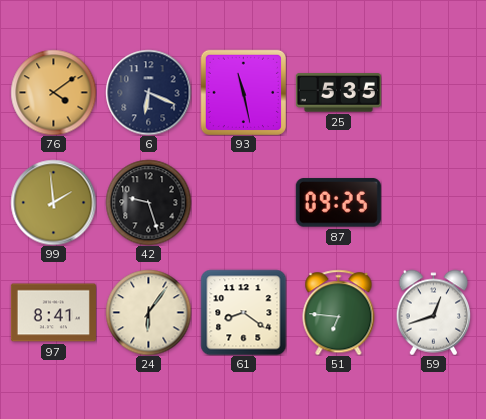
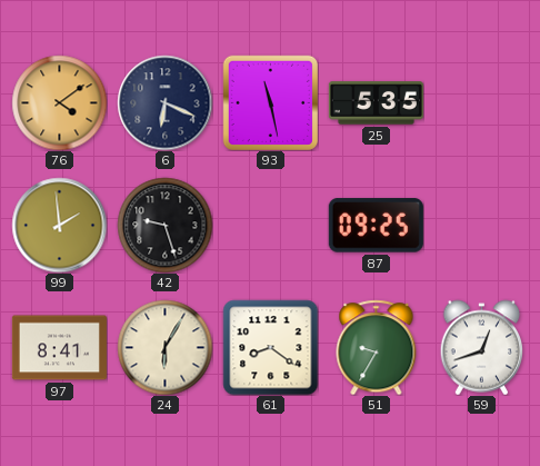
24: 6:06 -> 6:05
51: 6:46 -> 9:35
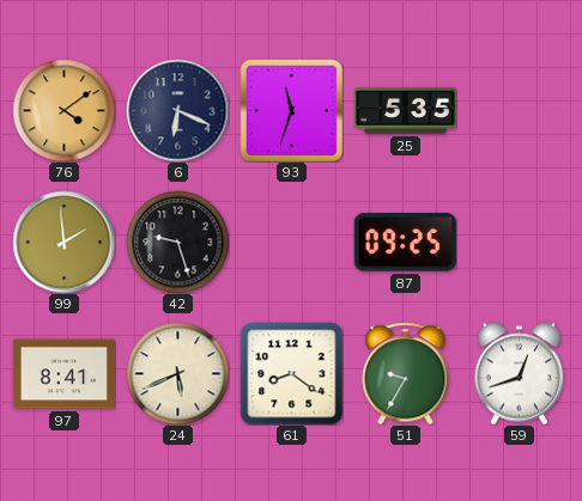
93: 11:28 -> 11:33
24: 6:05 -> 5:41
